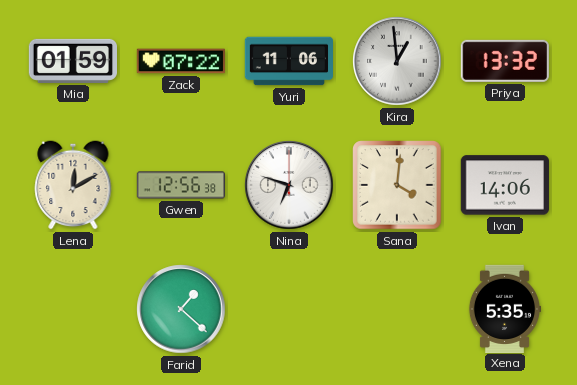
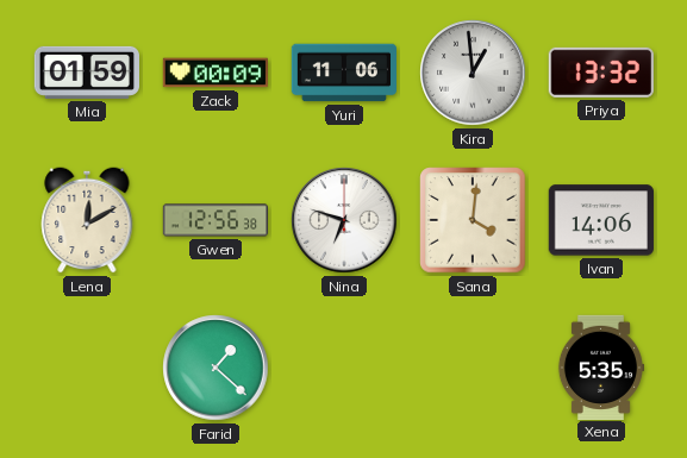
Zack: 07:22 -> 00:09
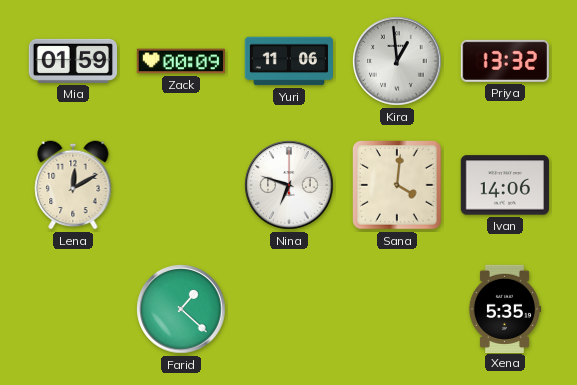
Gwen: 12:56 -> none
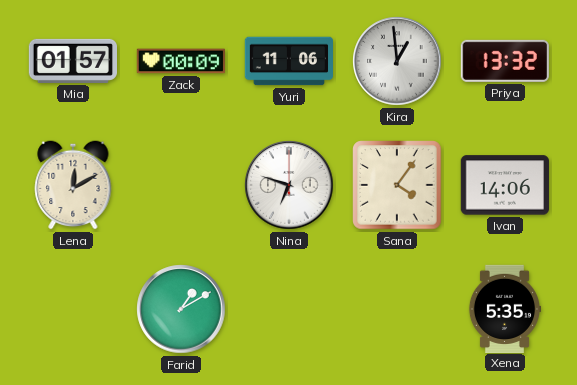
Mia: 01:59 -> 01:57
Sana: 4:01 -> 4:06
Farid: 1:22 -> 1:10
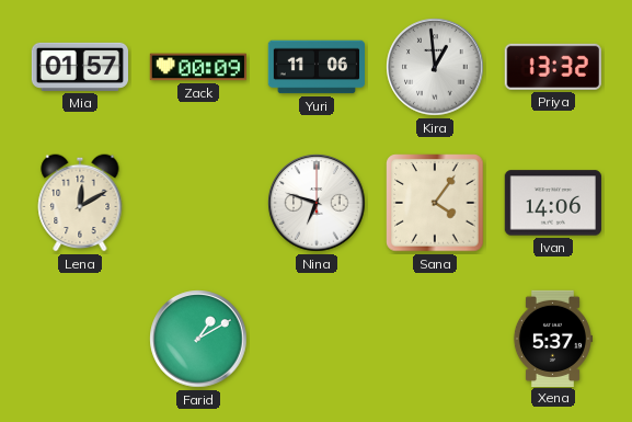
Xena: 5:35 -> 5:37
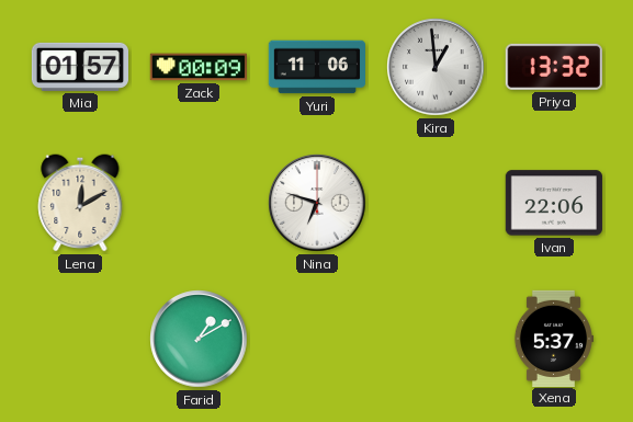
Sana: 4:06 -> none
Ivan: 14:06 -> 22:06
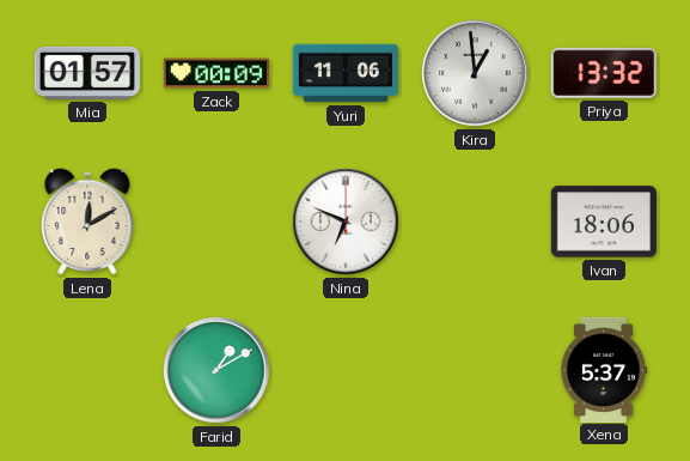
Nina: 6:48 -> 6:49
Ivan: 22:06 -> 18:06
